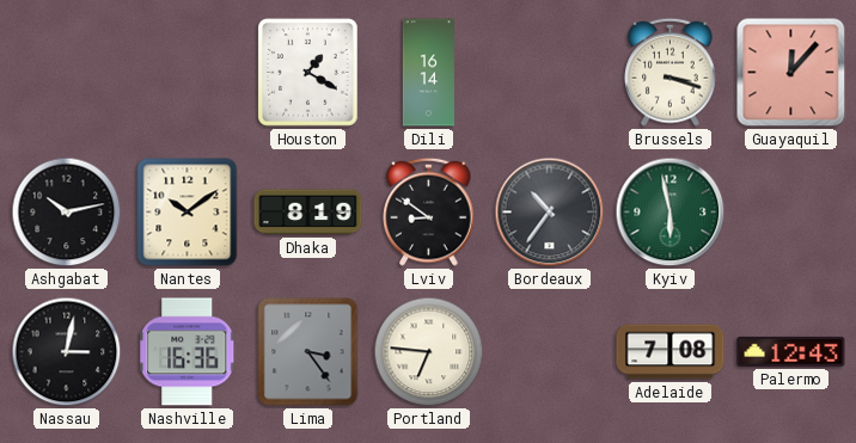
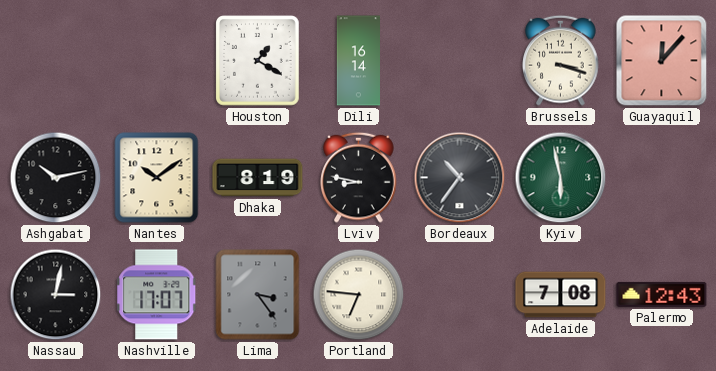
Lviv: 8:51 -> 8:47
Nashville: 16:36 -> 17:07
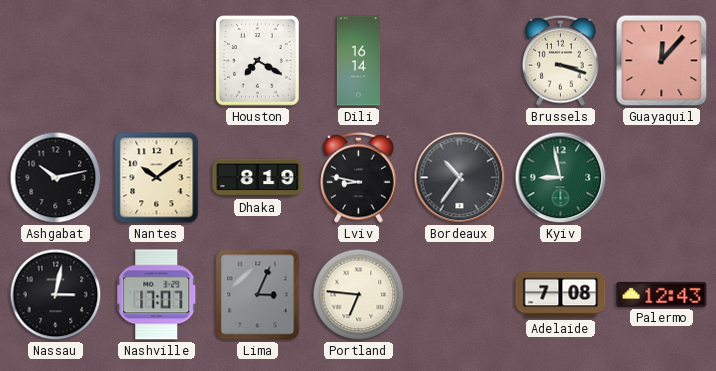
Houston: 1:20 -> 7:20
Kyiv: 5:58 -> 8:58
Lima: 3:24 -> 3:04
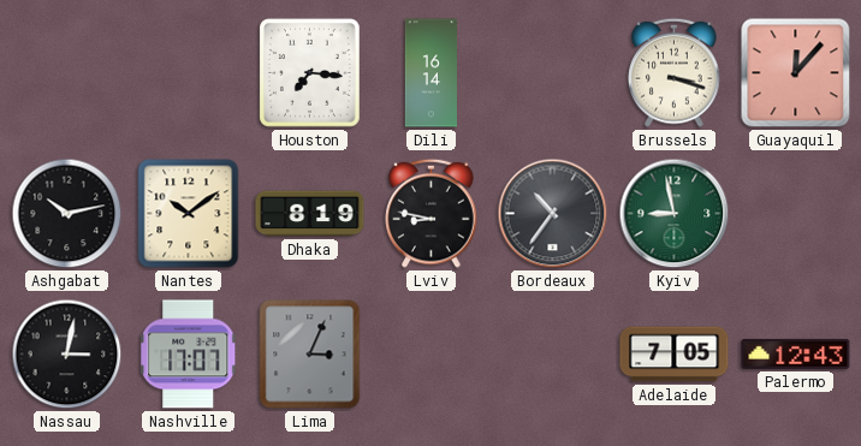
Houston: 7:20 -> 7:16
Portland: 6:46 -> none
Adelaide: 7:08 -> 7:05
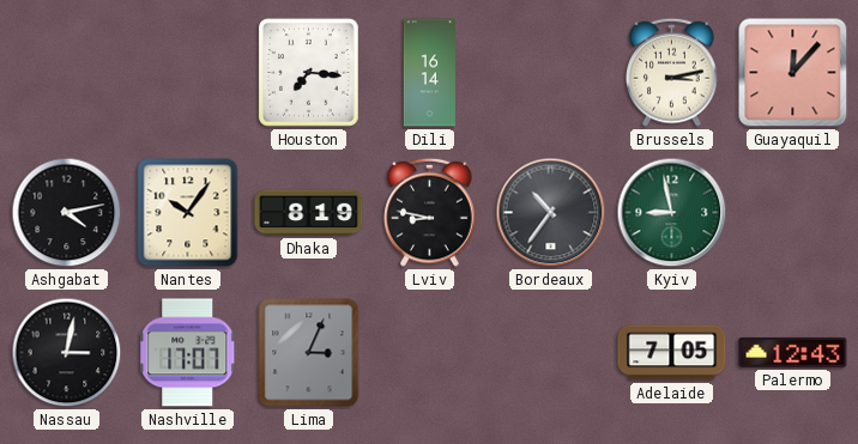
Brussels: 3:18 -> 3:13
Ashgabat: 10:13 -> 4:13
Nantes: 10:09 -> 10:06
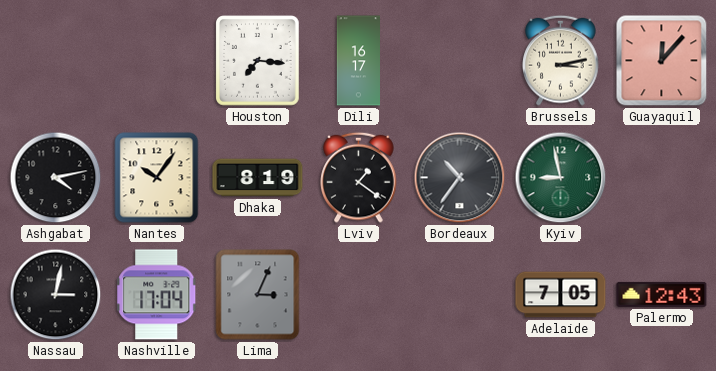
Dili: 16:14 -> 16:17
Lviv: 8:47 -> 1:21
Nashville: 17:07 -> 17:04
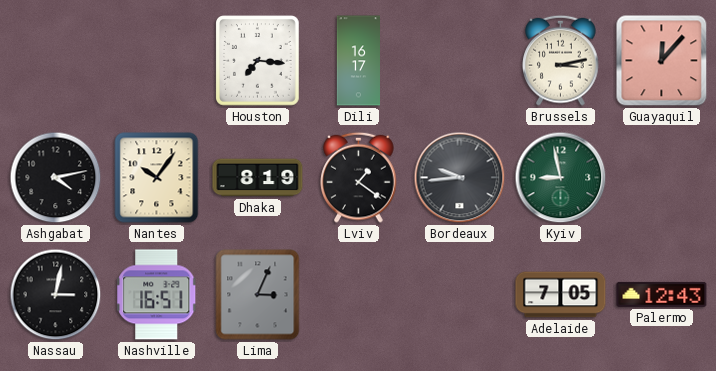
Bordeaux: 10:36 -> 9:44
Nashville: 17:04 -> 16:51
